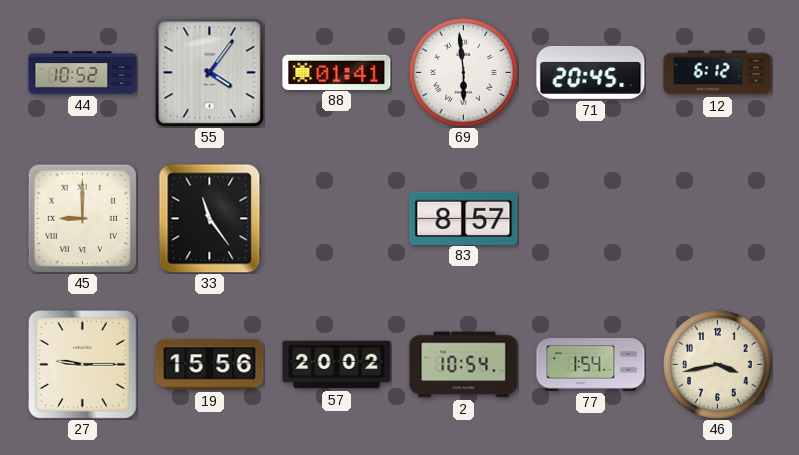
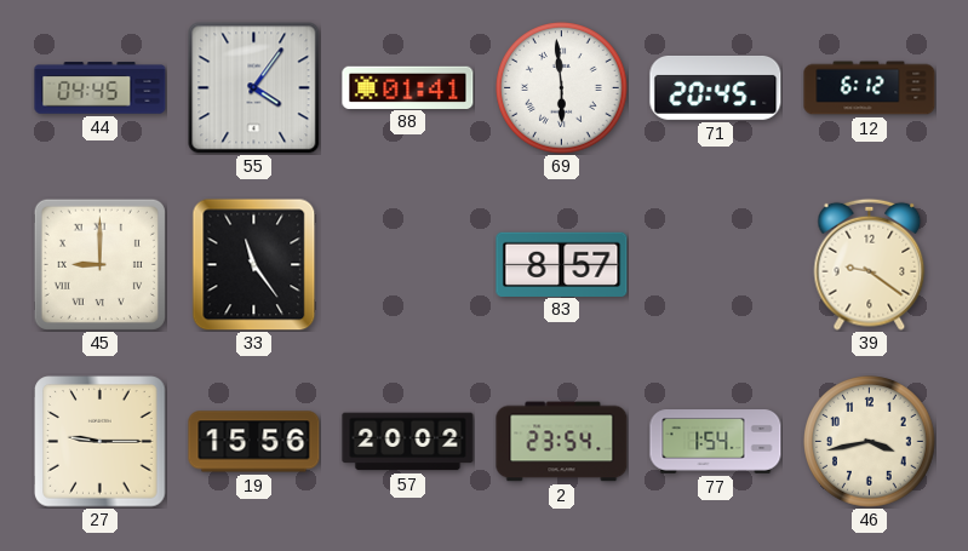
44: 10:52 -> 04:45
39: none -> 9:21
2: 10:54 -> 23:54
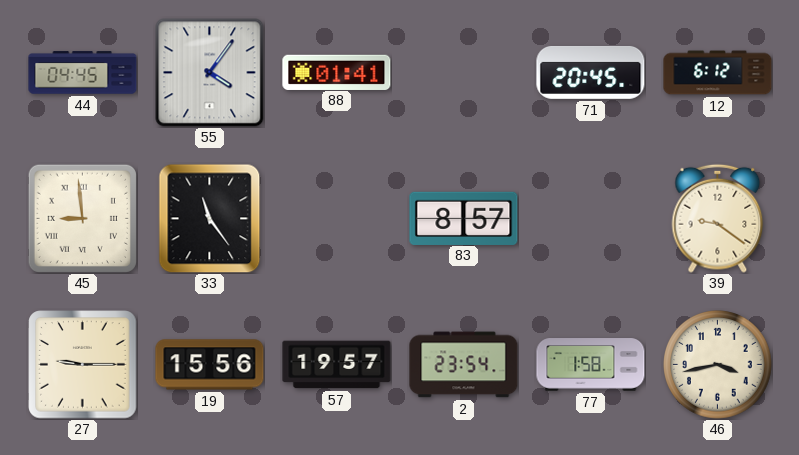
69: 5:59 -> none
45: 9:00 -> 8:59
57: 20:02 -> 19:57
77: 1:54 -> 1:58
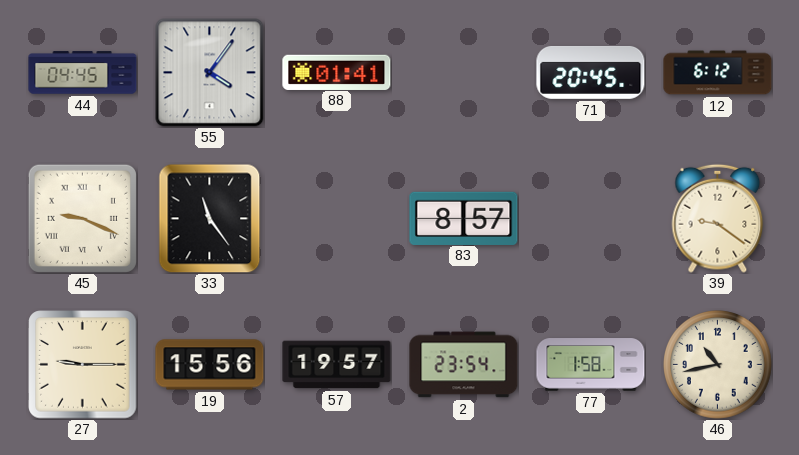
45: 8:59 -> 9:19
46: 3:43 -> 10:43
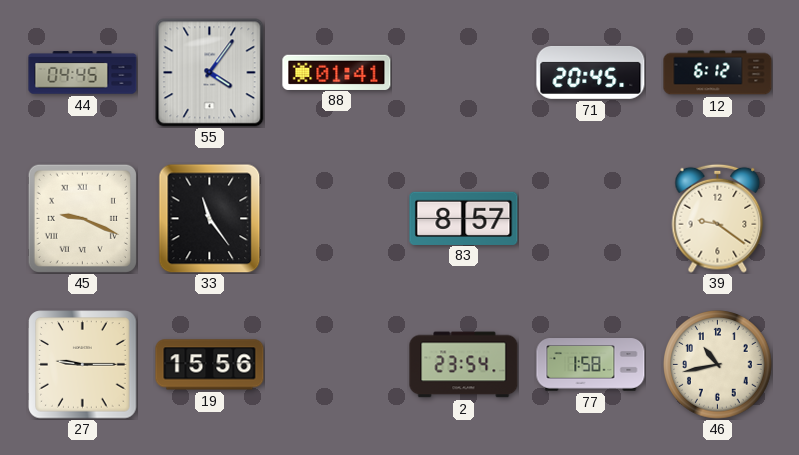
57: 19:57 -> none
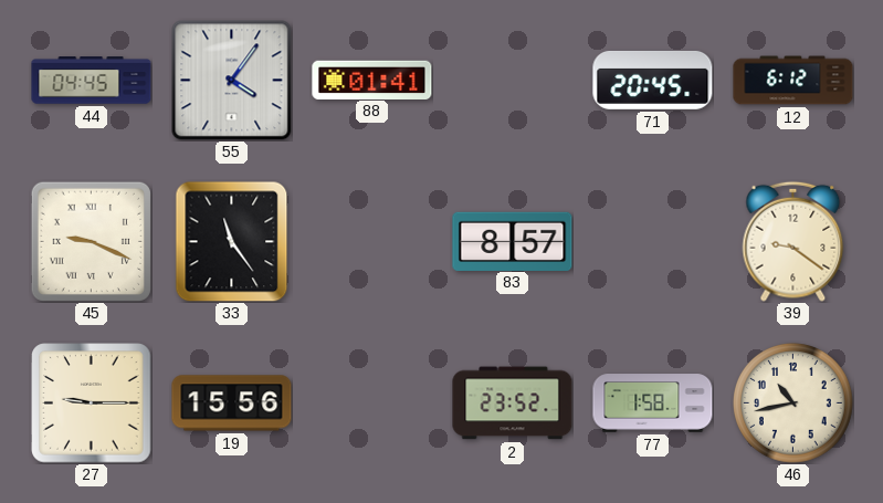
2: 23:54 -> 23:52
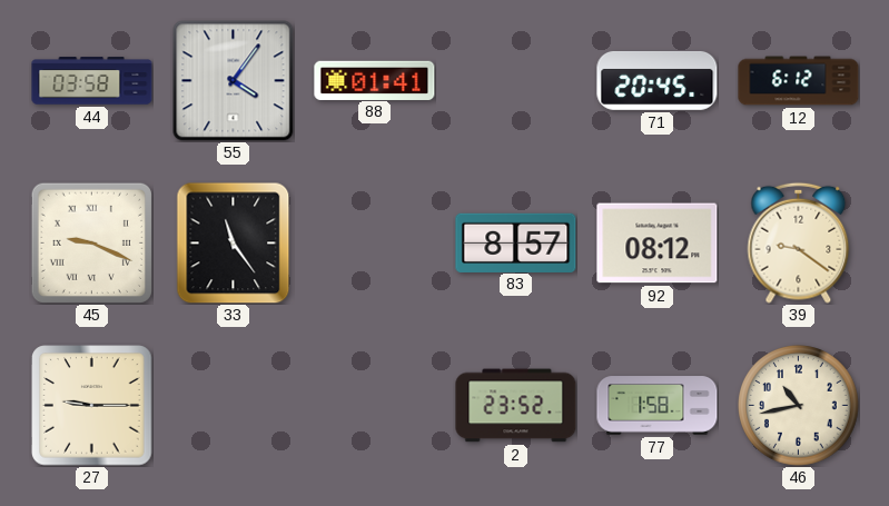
44: 04:45 -> 03:58
92: none -> 08:12
19: 15:56 -> none
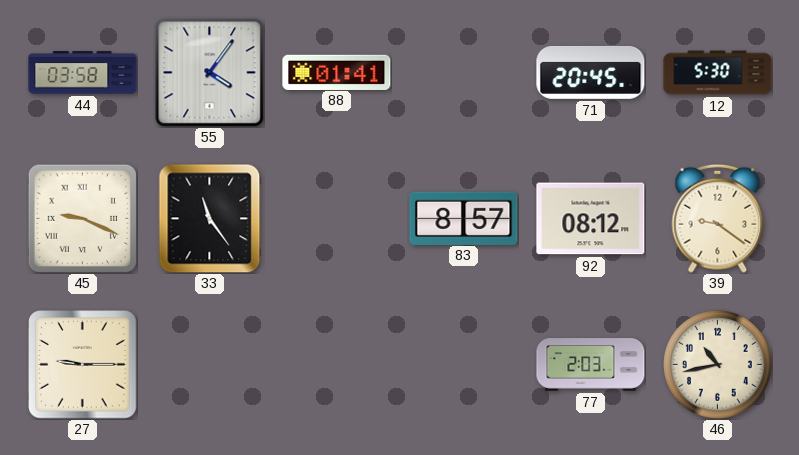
12: 6:12 -> 5:30
2: 23:52 -> none
77: 1:58 -> 2:03
